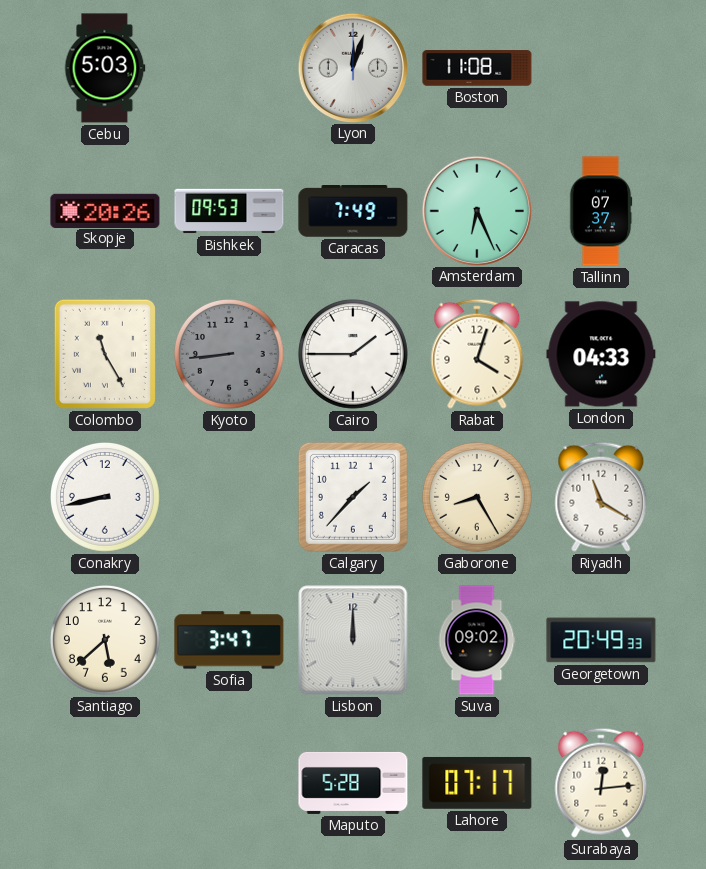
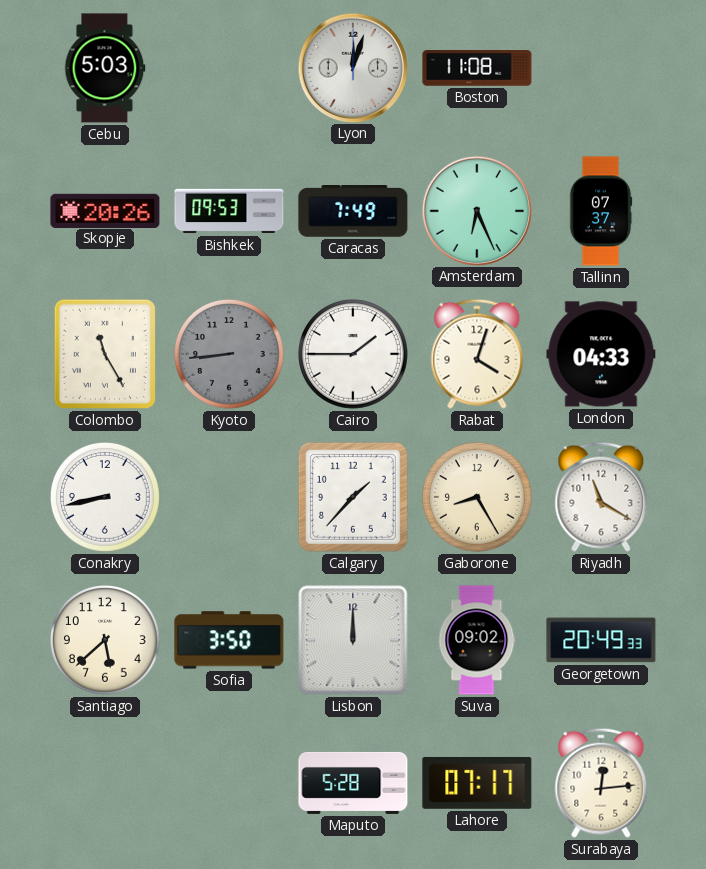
Sofia: 3:47 -> 3:50
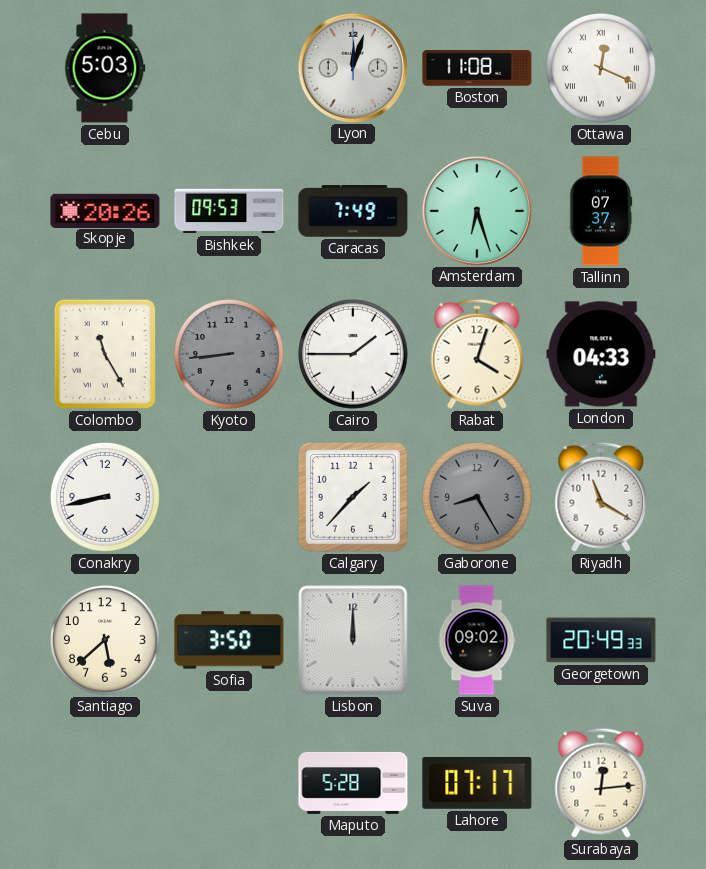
Ottawa: none -> 12:19
Amsterdam: 6:26 -> 6:27
Gaborone dial: cream -> grey
